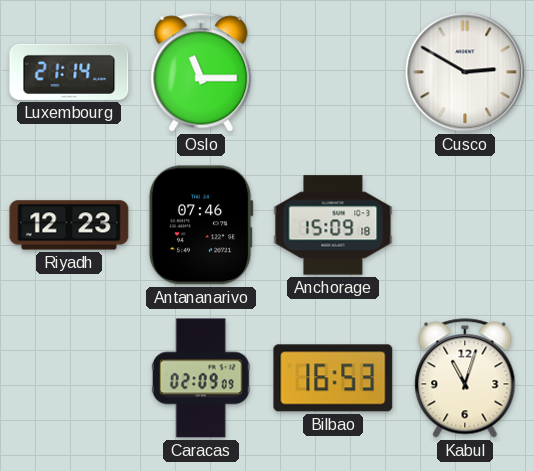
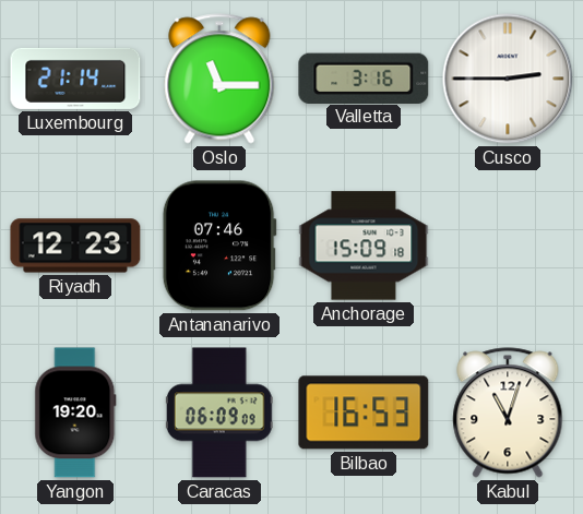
Valletta: none -> 3:16
Cusco: 2:50 -> 2:45
Yangon: none -> 19:20
Caracas: 02:09 -> 06:09
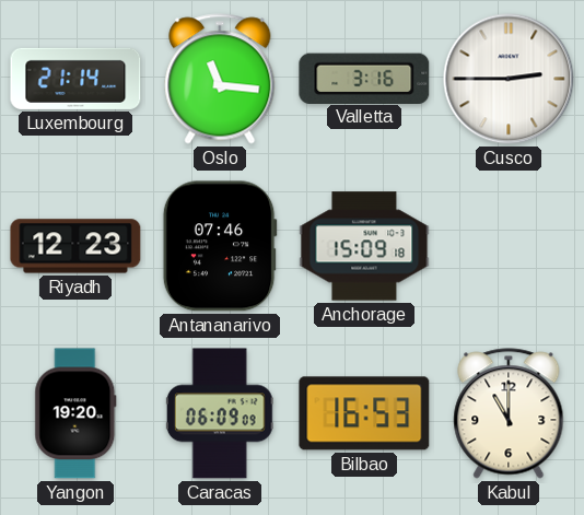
Oslo: 11:15 -> 11:16
Kabul: 11:03 -> 11:00
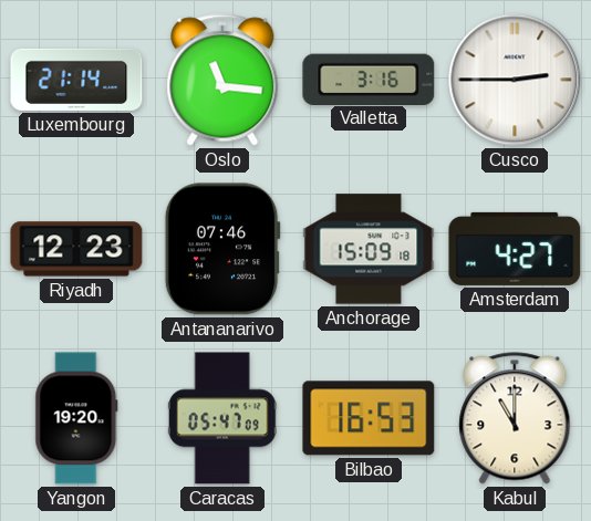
Amsterdam: none -> 4:27
Caracas: 06:09 -> 05:47
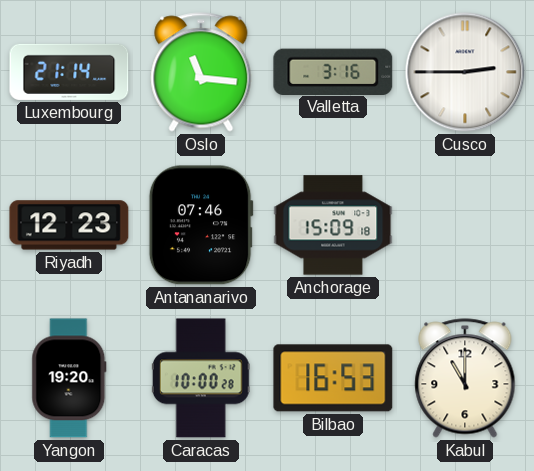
Amsterdam: 4:27 -> none
Caracas: 05:47 -> 10:00
